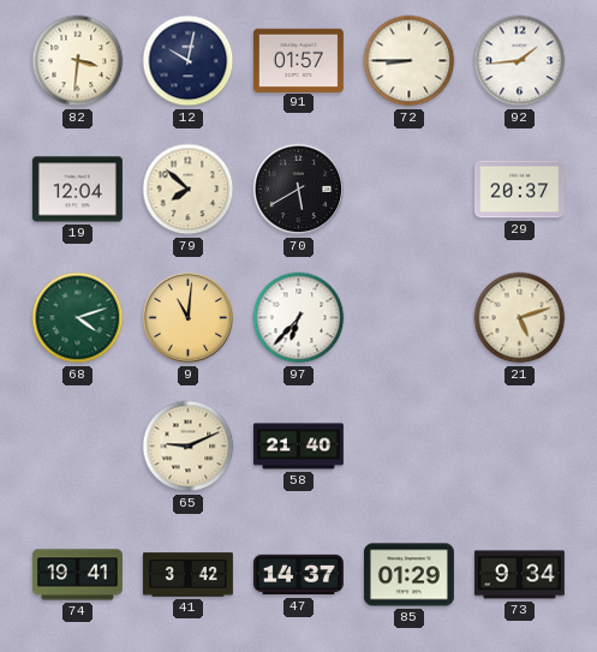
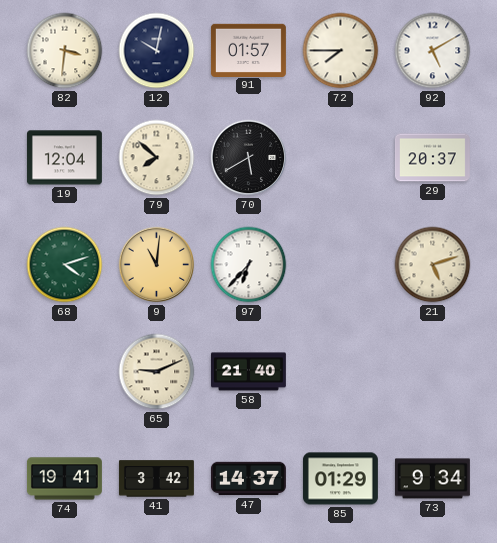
72: 8:45 -> 7:45
92: 1:44 -> 5:10
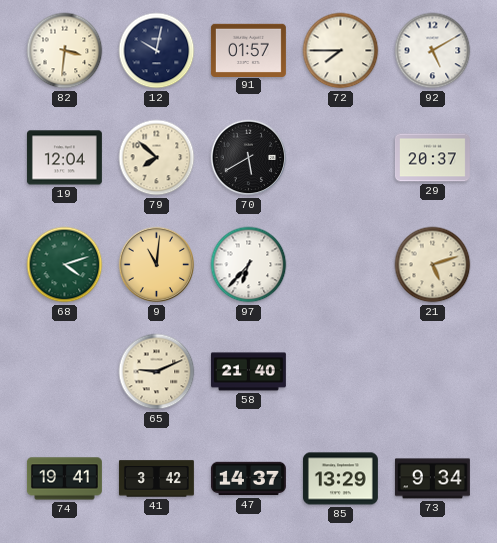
85: 01:29 -> 13:29
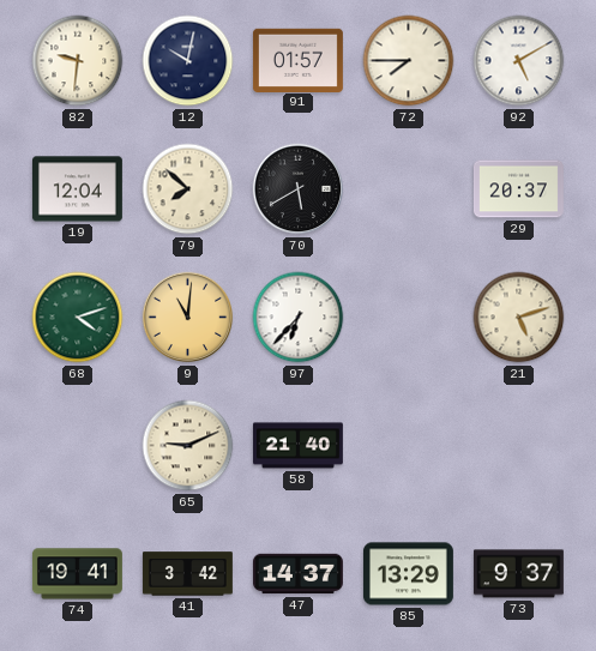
82: 3:31 -> 9:31
73: 9:34 -> 9:37
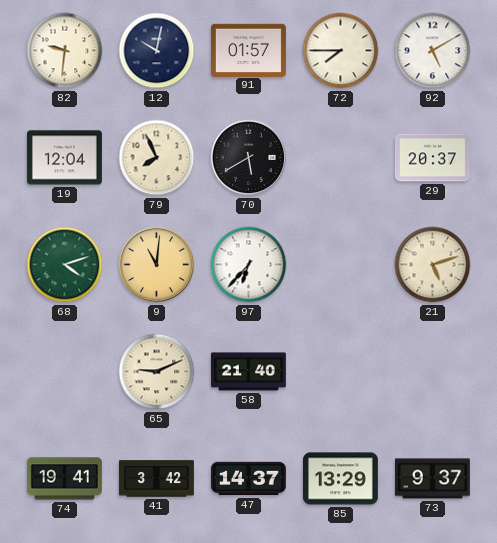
79: 7:52 -> 7:56
